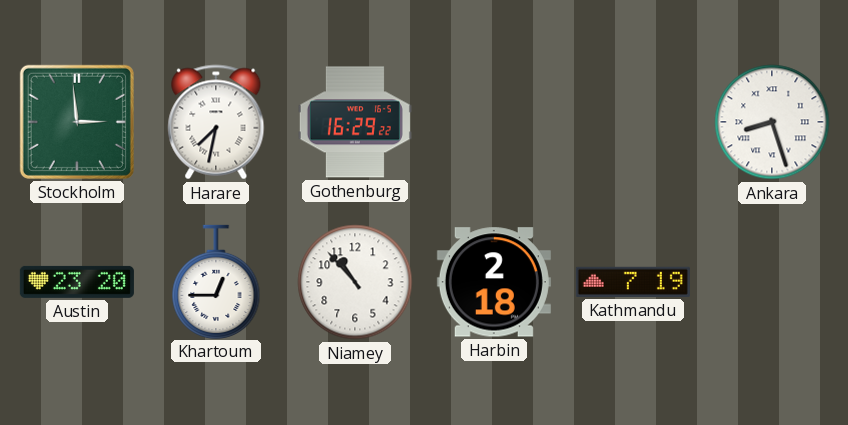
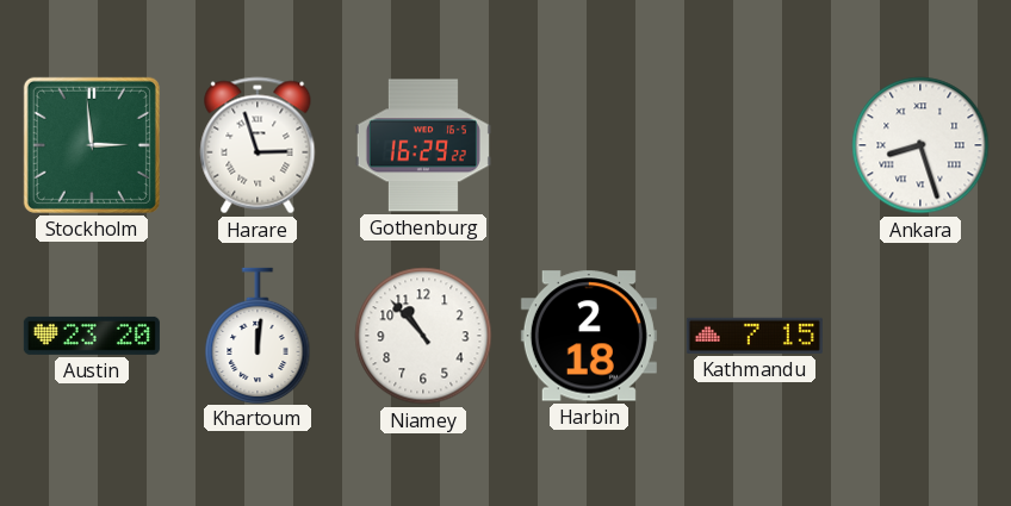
Harare: 7:32 -> 2:57
Khartoum: 12:45 -> 12:01
Kathmandu: 7:19 -> 7:15
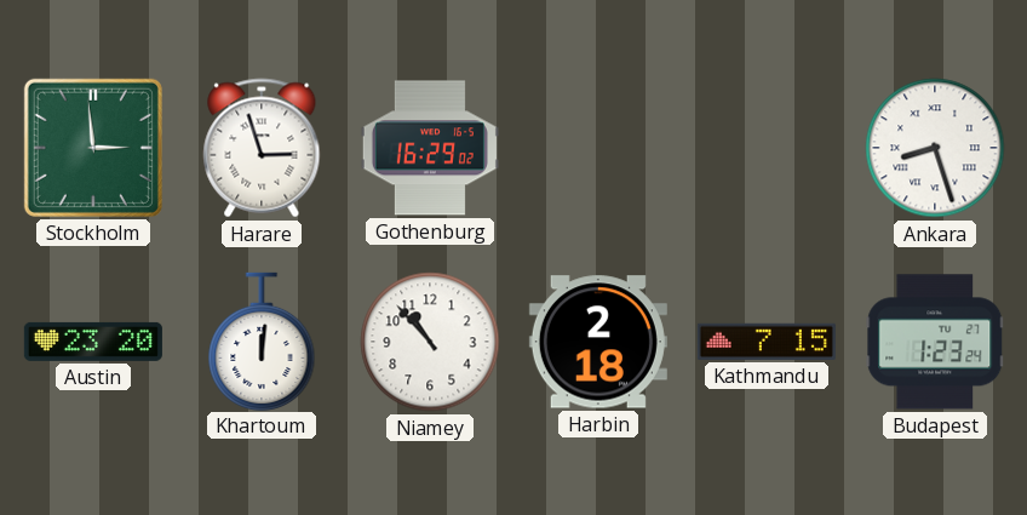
Gothenburg: 16:29:22 -> 16:29:02
Budapest: none -> 1:23
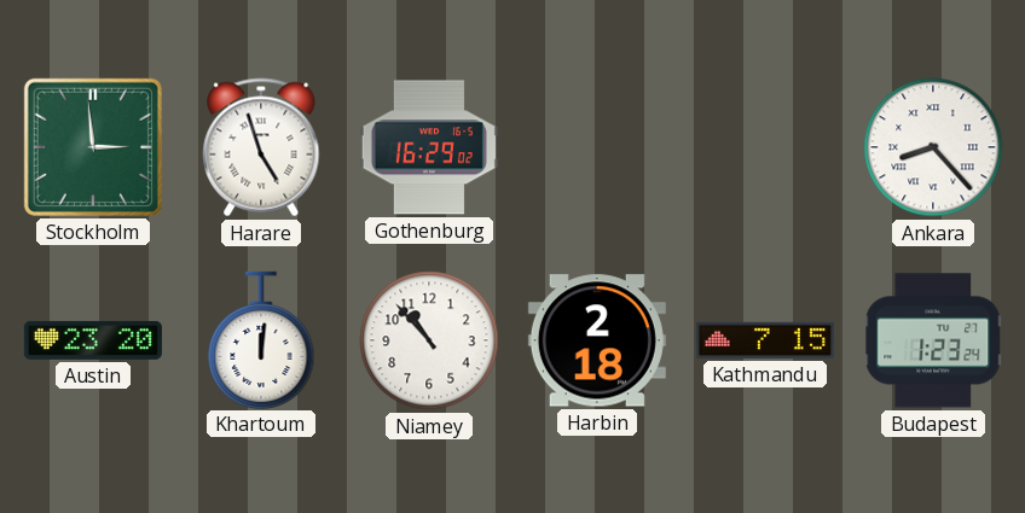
Harare: 2:57 -> 4:57
Ankara: 8:27 -> 8:23
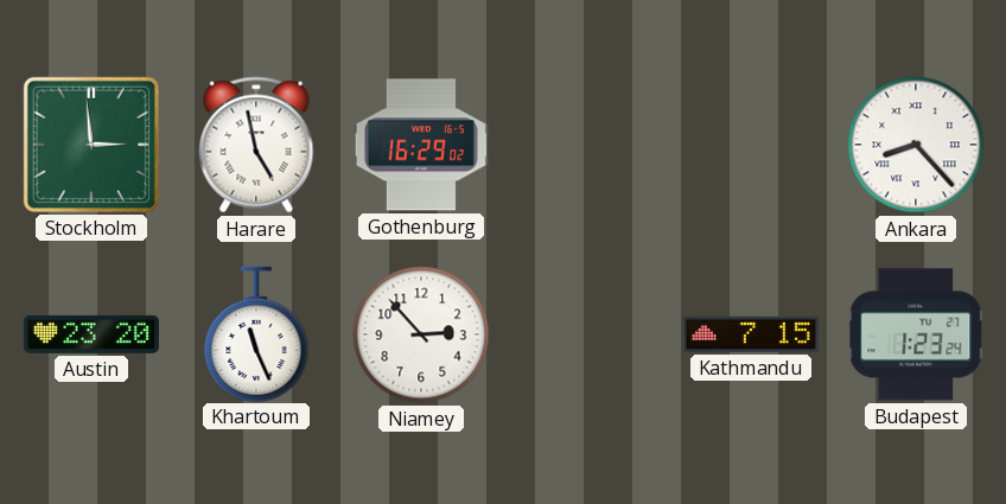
Harare: 4:57 -> 4:58
Khartoum: 12:01 -> 11:26
Niamey: 10:53 -> 2:53
Harbin: 2:18 -> none
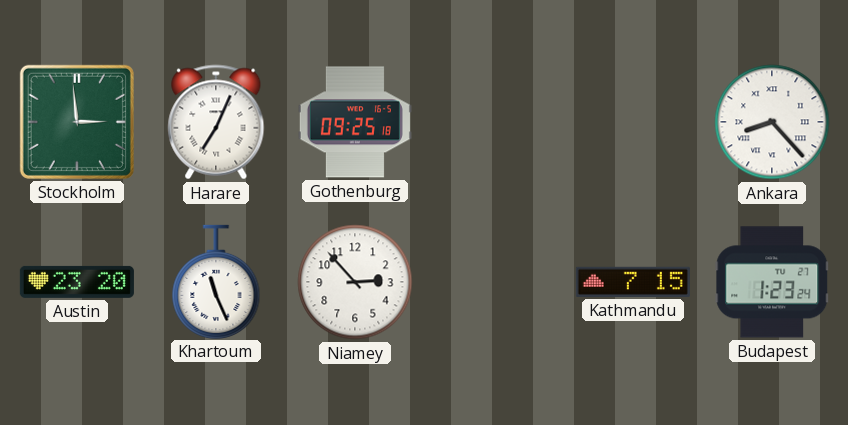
Harare: 4:58 -> 7:04
Gothenburg: 16:29 -> 09:25
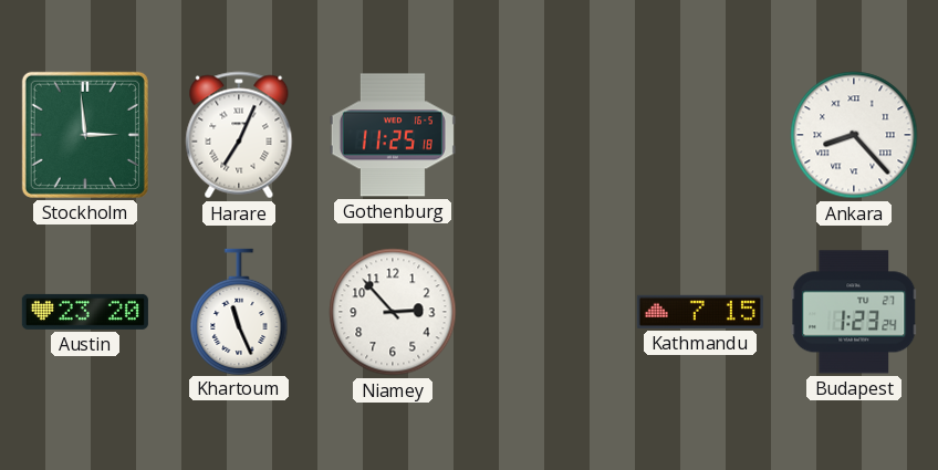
Gothenburg: 09:25 -> 11:25
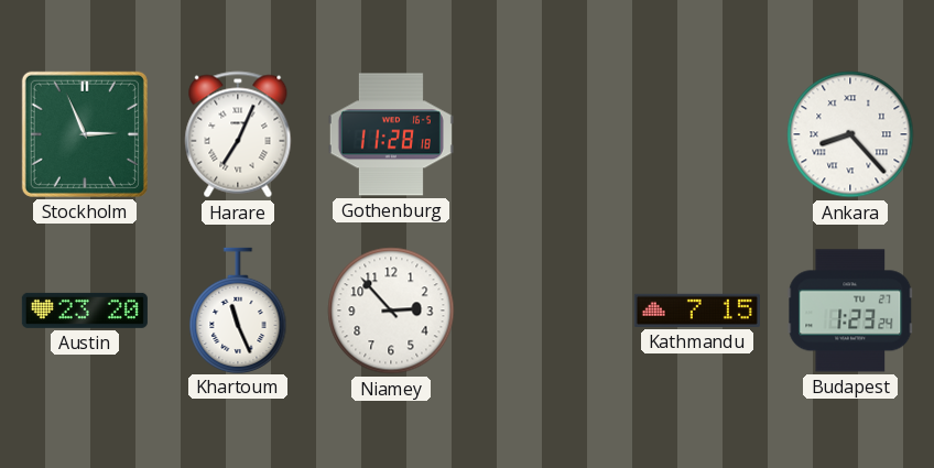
Stockholm: 2:59 -> 2:56
Gothenburg: 11:25 -> 11:28
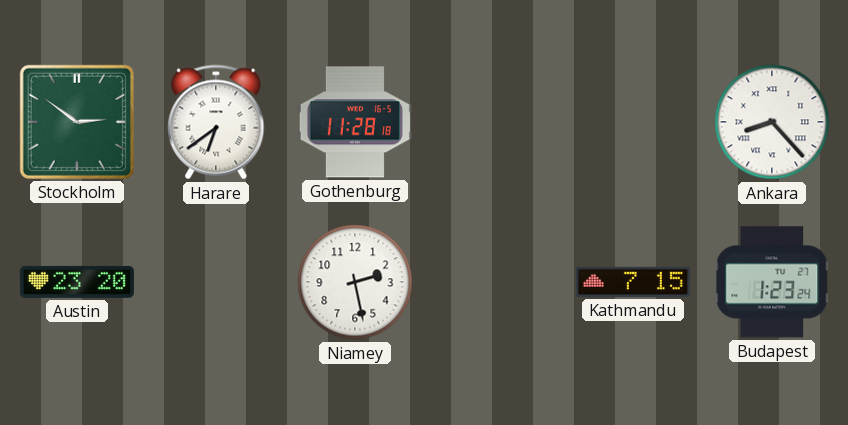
Stockholm: 2:56 -> 2:51
Harare: 7:04 -> 6:39
Khartoum: 11:26 -> none
Niamey: 2:53 -> 2:28
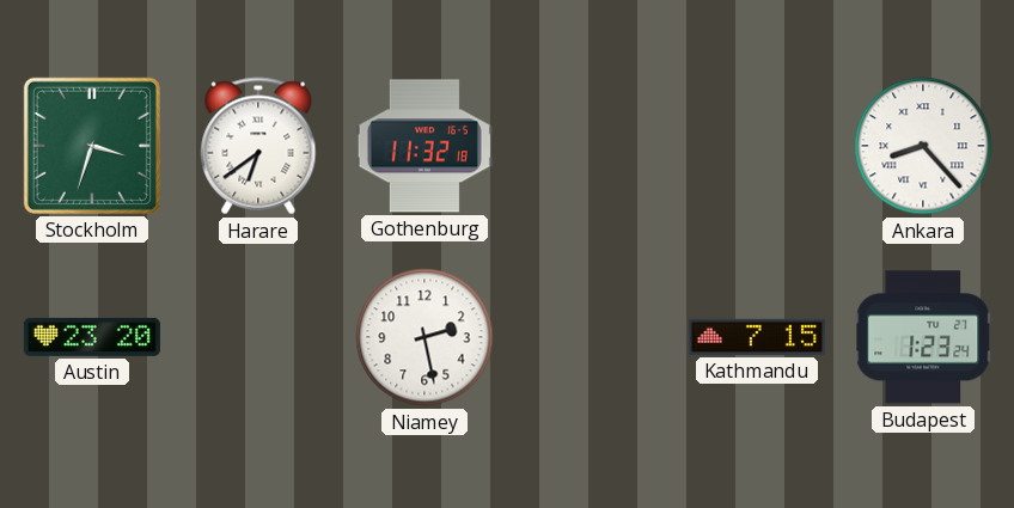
Stockholm: 2:51 -> 3:33
Gothenburg: 11:28 -> 11:32
